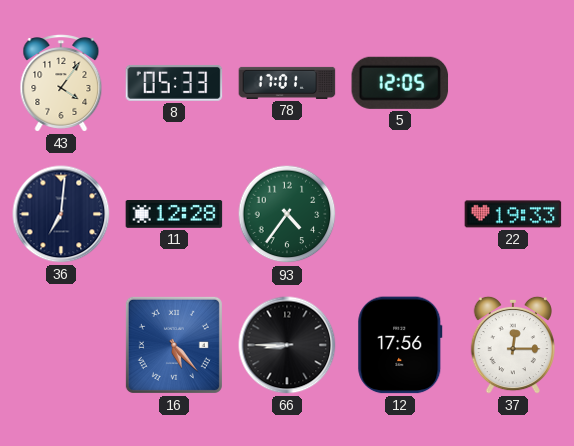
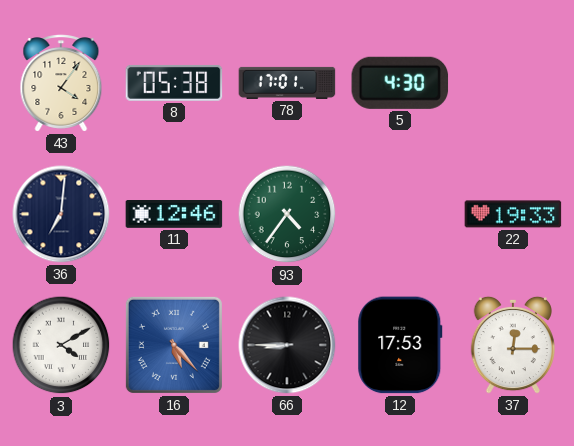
8: 05:33 -> 05:38
5: 12:05 -> 4:30
11: 12:28 -> 12:46
3: none -> 4:10
12: 17:56 -> 17:53
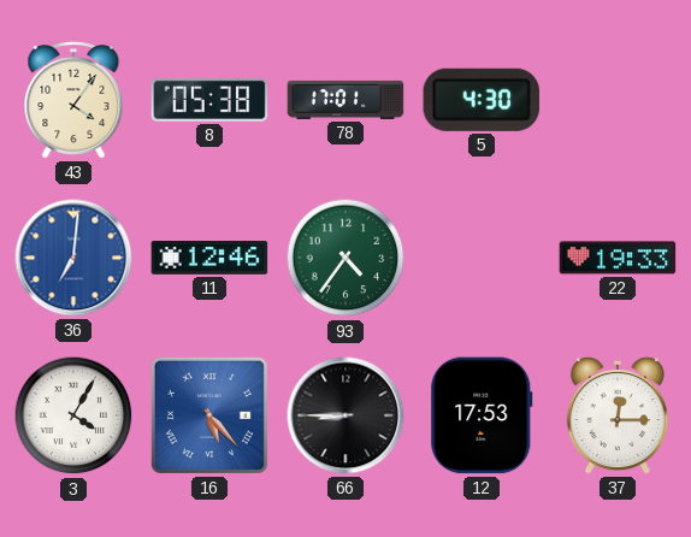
36 dial: navy -> blue
3: 4:10 -> 4:05
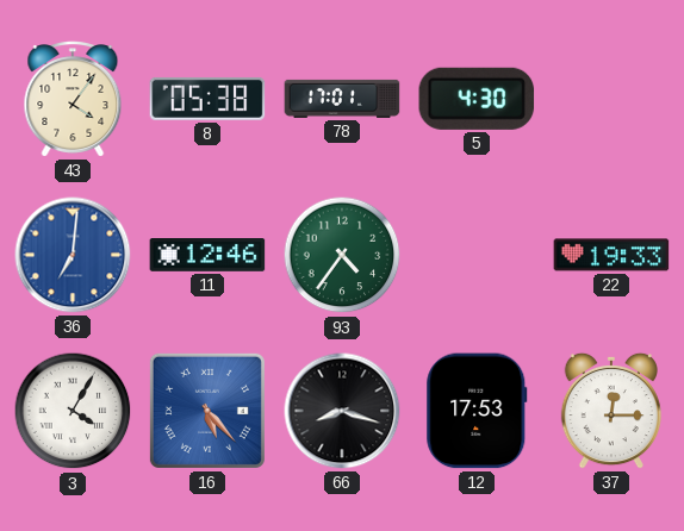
66: 8:45 -> 8:18
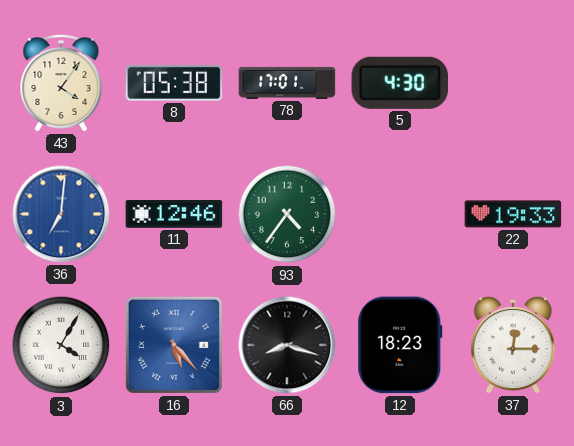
12: 17:53 -> 18:23
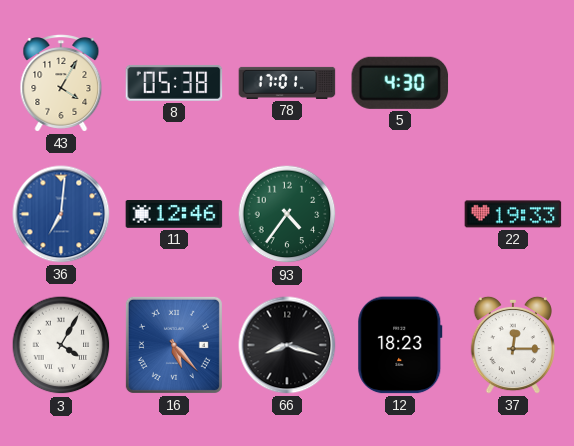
43: 4:06 -> 4:05
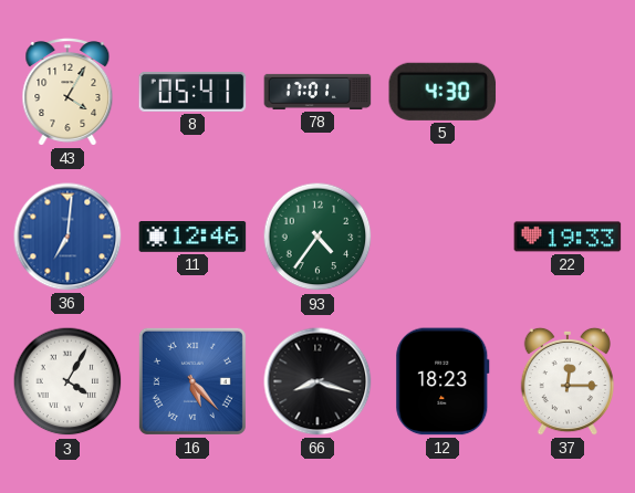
8: 05:38 -> 05:41
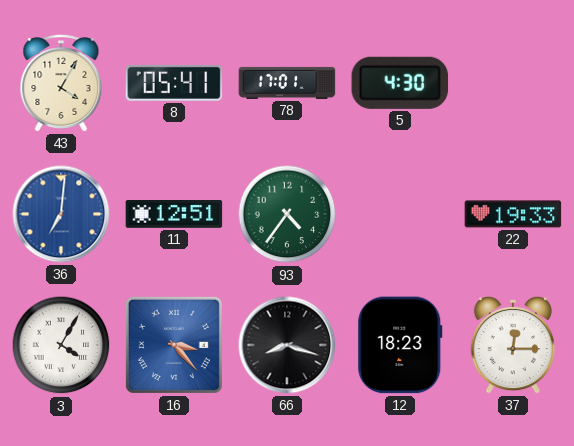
11: 12:46 -> 12:51
16: 5:23 -> 3:23
